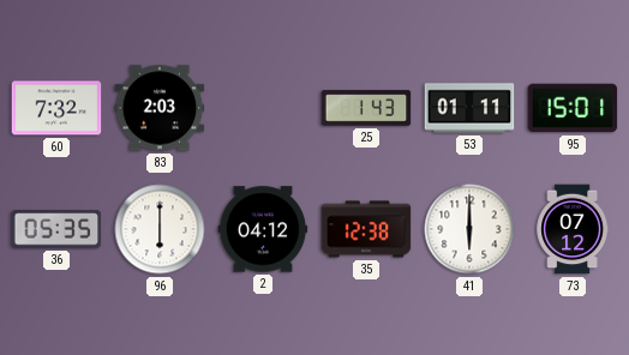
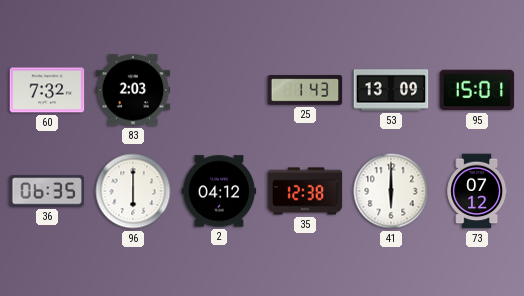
53: 01:11 -> 13:09
36: 05:35 -> 06:35
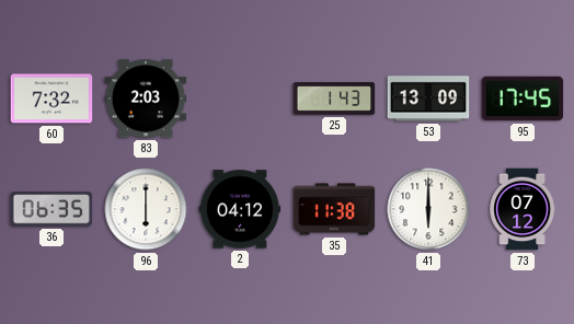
95: 15:01 -> 17:45
35: 12:38 -> 11:38
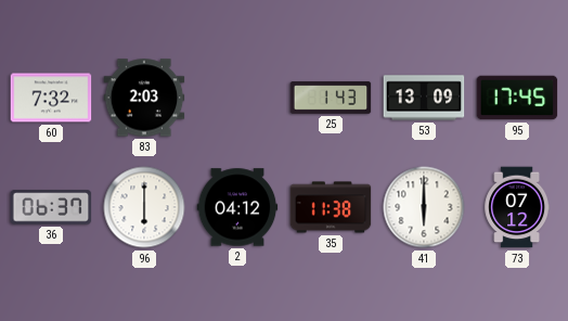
36: 06:35 -> 06:37
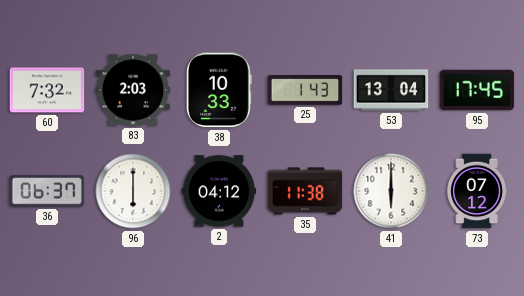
38: none -> 10:33
53: 13:09 -> 13:04
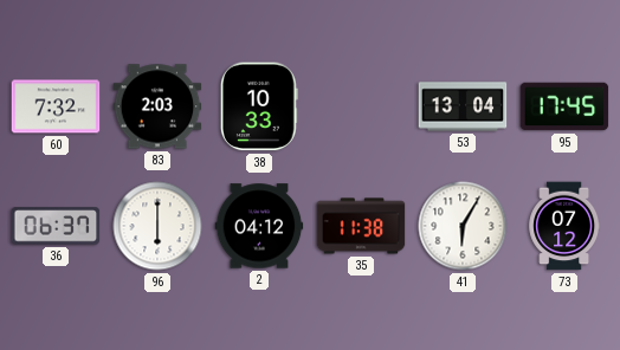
25: 1:43 -> none
41: 6:00 -> 6:05
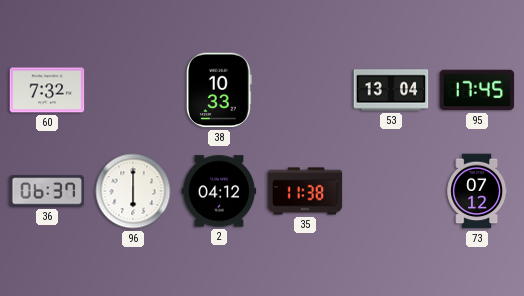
83: 2:03 -> none
41: 6:05 -> none
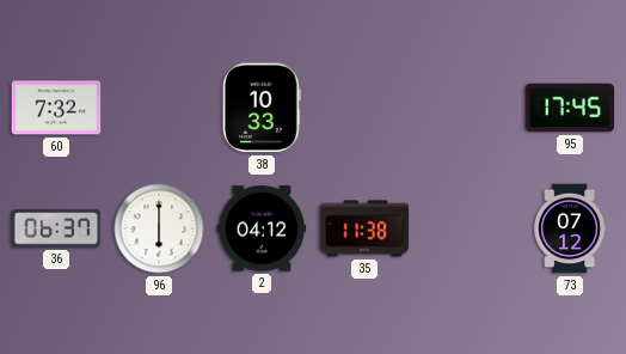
53: 13:04 -> none
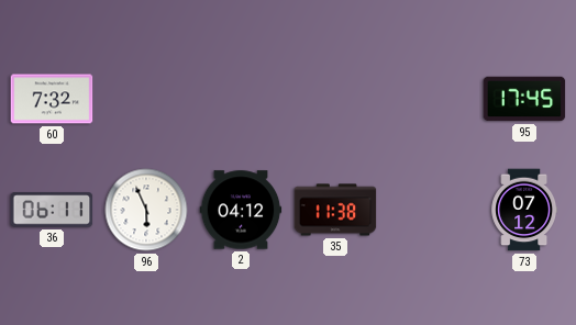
38: 10:33 -> none
36: 06:37 -> 06:11
96: 6:00 -> 5:56
